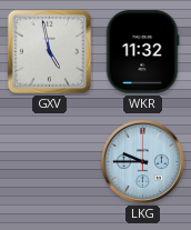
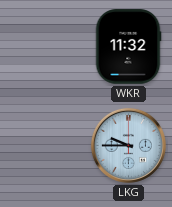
GXV: 4:58 -> none
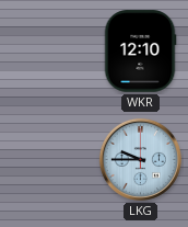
WKR: 11:32 -> 12:10
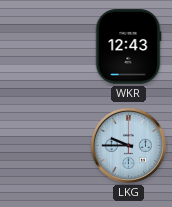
WKR: 12:10 -> 12:43
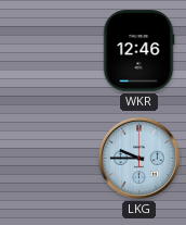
WKR: 12:43 -> 12:46
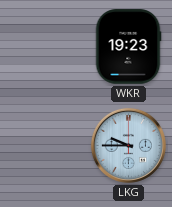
WKR: 12:46 -> 19:23
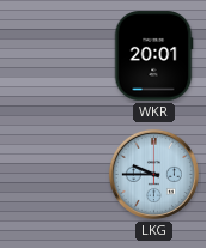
WKR: 19:23 -> 20:01
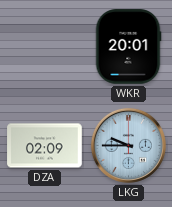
DZA: none -> 02:09
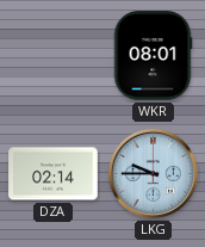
WKR: 20:01 -> 08:01
DZA: 02:09 -> 02:14
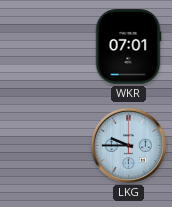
WKR: 08:01 -> 07:01
DZA: 02:14 -> none
